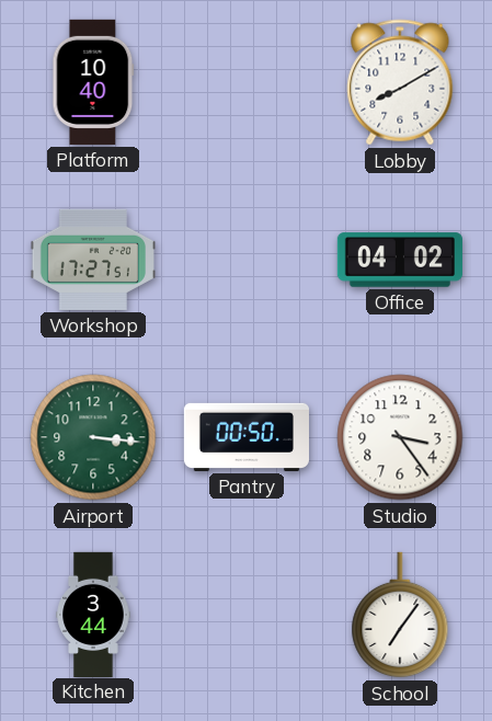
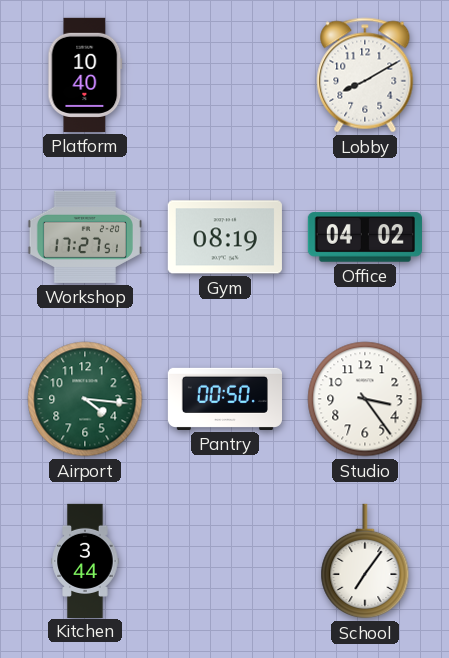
Gym: none -> 08:19
Airport: 3:16 -> 4:16
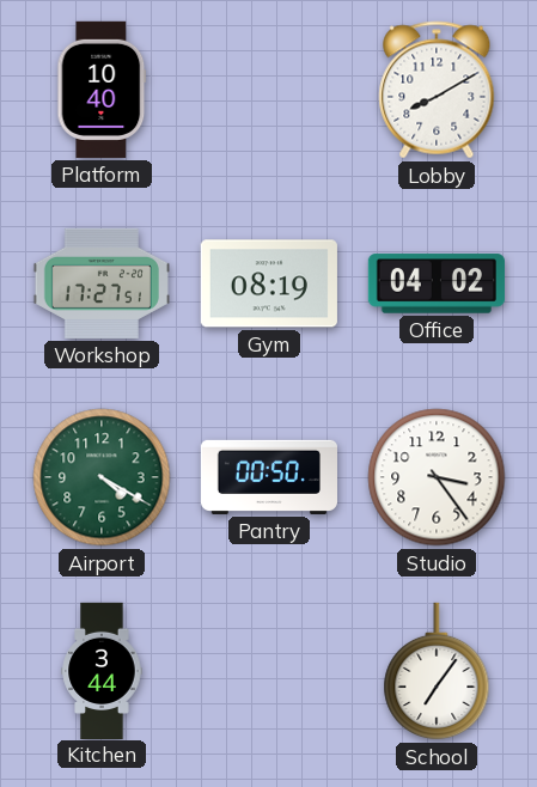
Airport: 4:16 -> 4:20
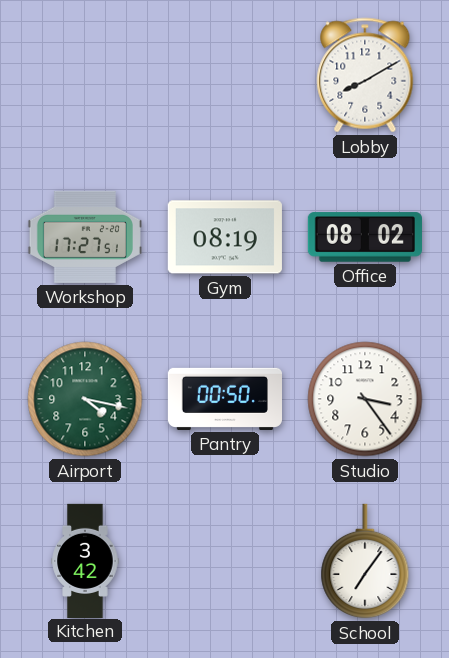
Platform: 10:40 -> none
Office: 04:02 -> 08:02
Airport: 4:20 -> 4:17
Kitchen: 3:44 -> 3:42
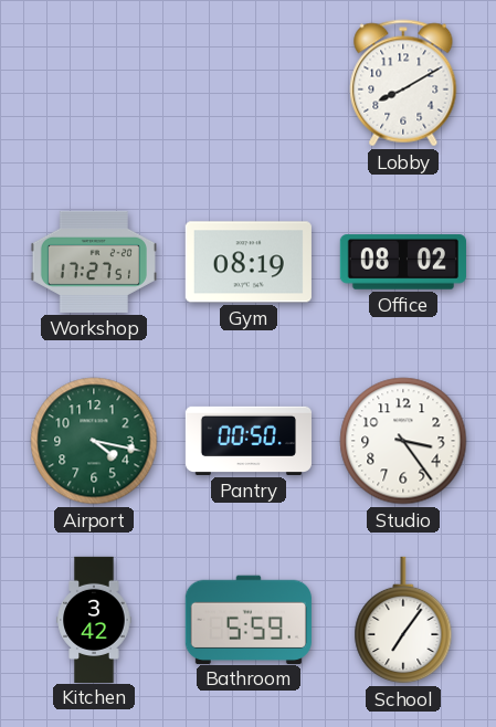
Bathroom: none -> 5:59
